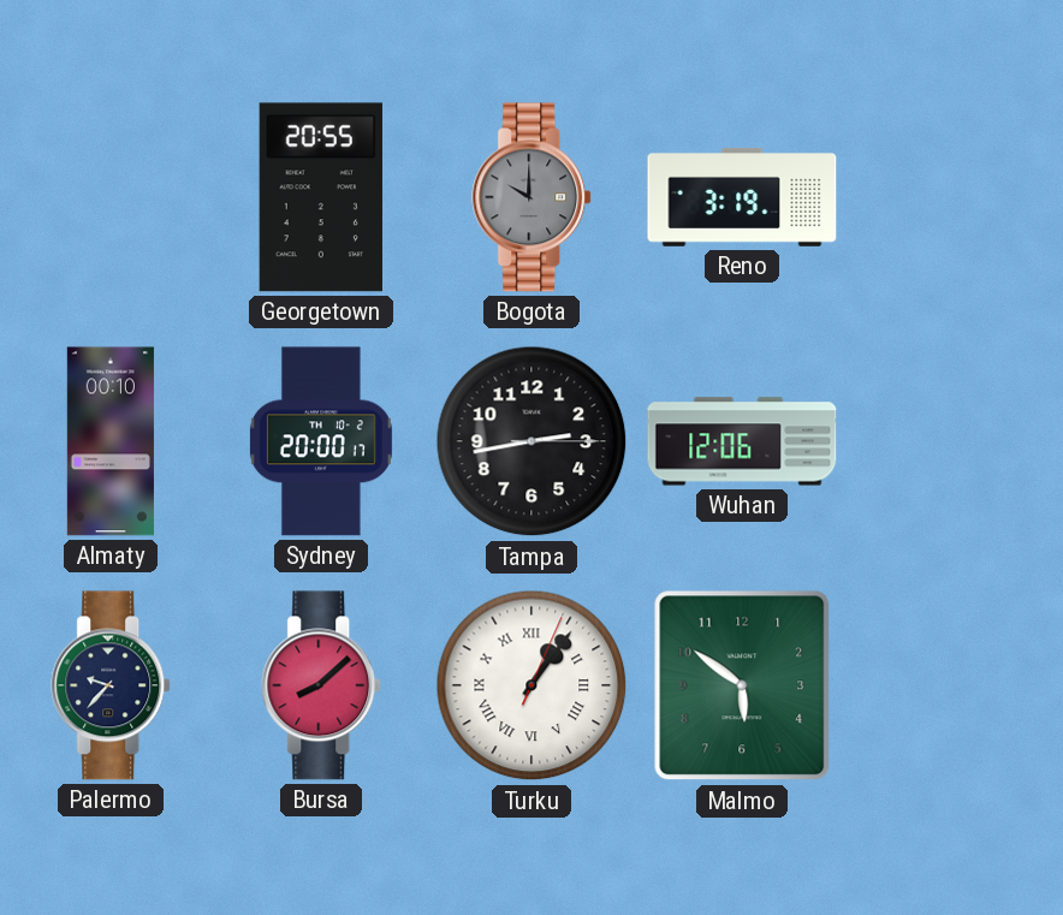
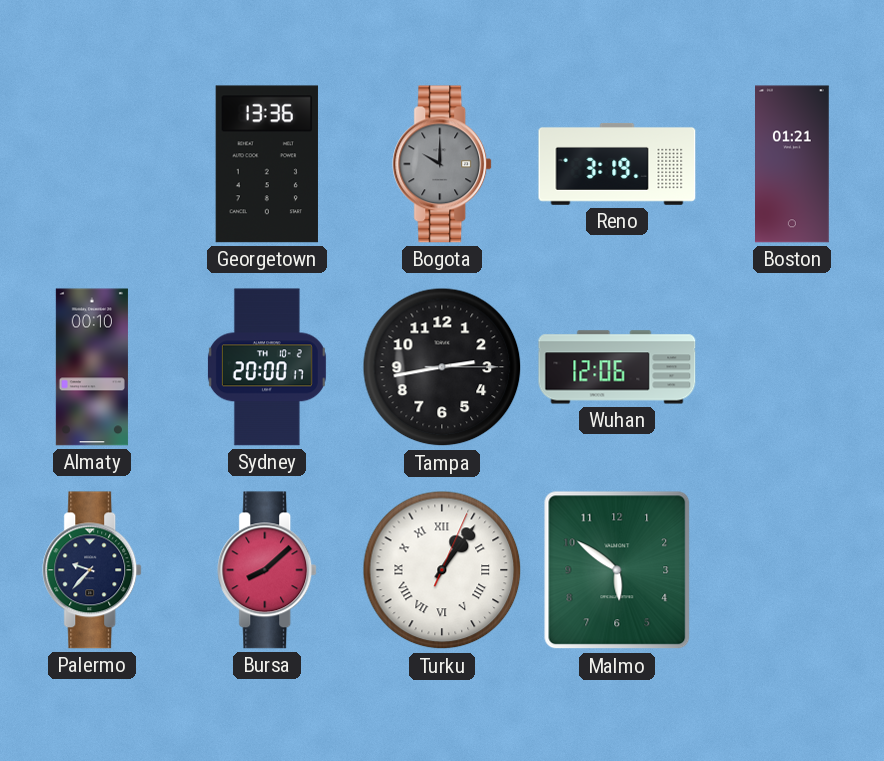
Georgetown: 20:55 -> 13:36
Boston: none -> 01:21
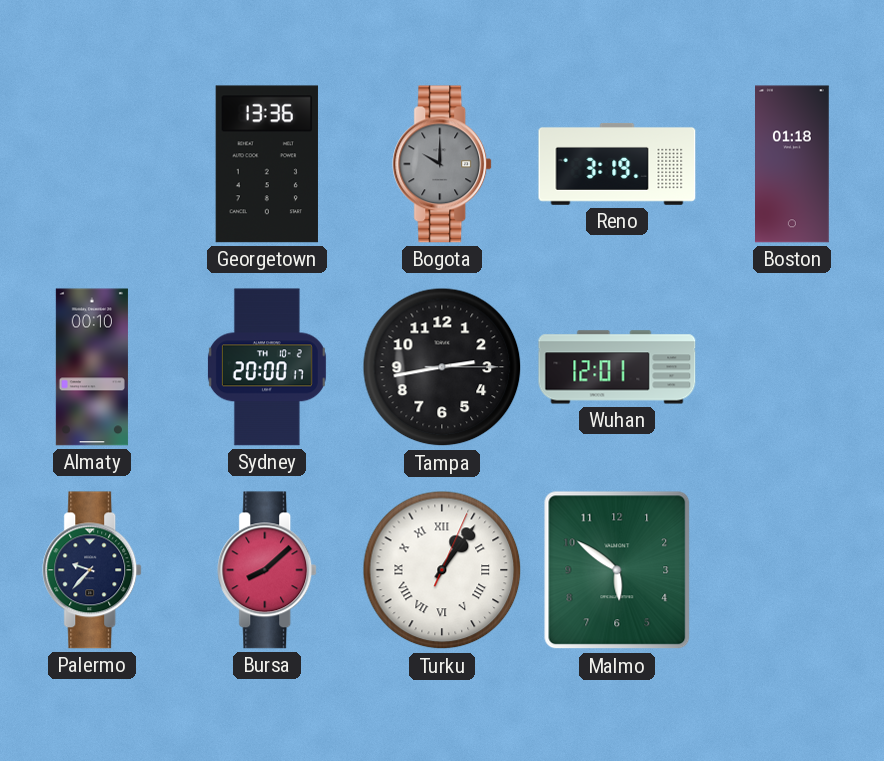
Boston: 01:21 -> 01:18
Wuhan: 12:06 -> 12:01
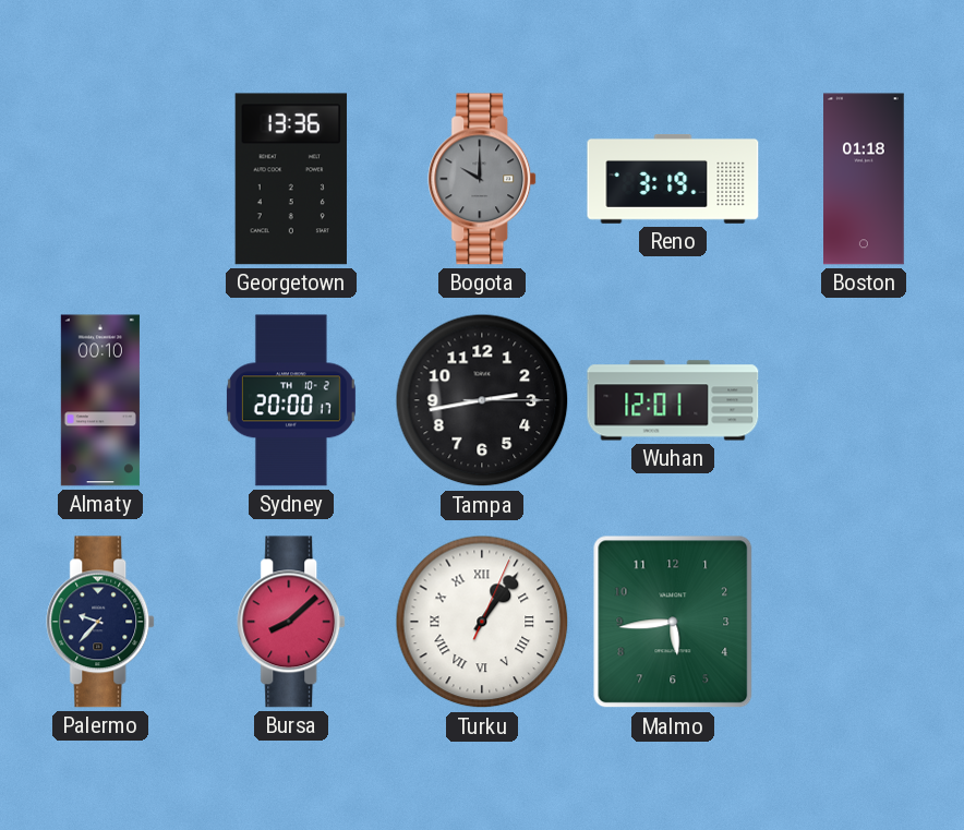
Malmo: 5:51 -> 5:44
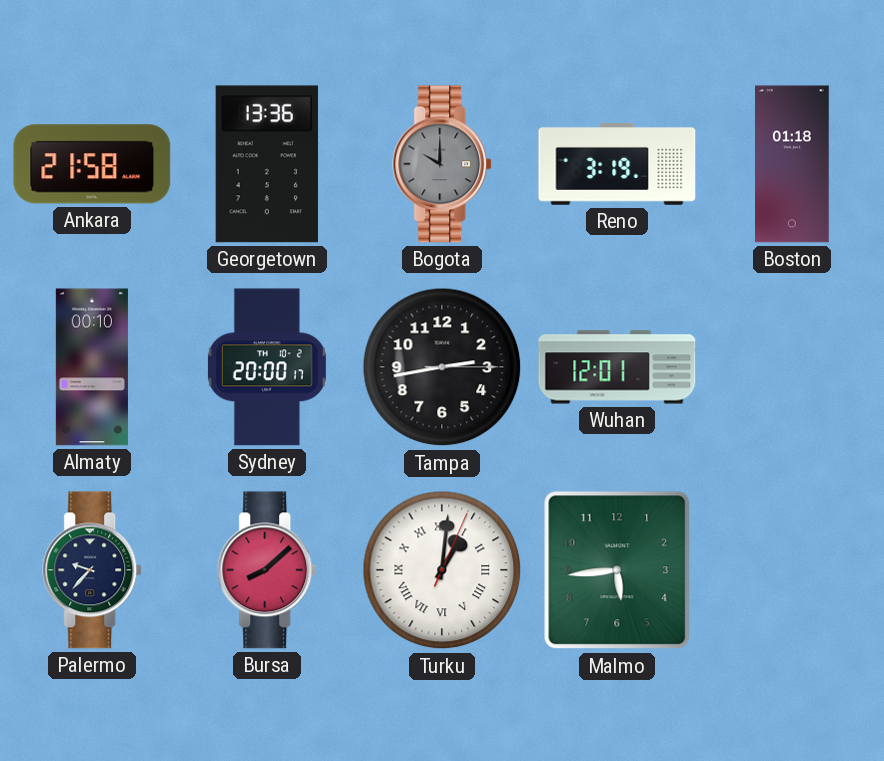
Ankara: none -> 21:58
Turku: 1:06 -> 1:01
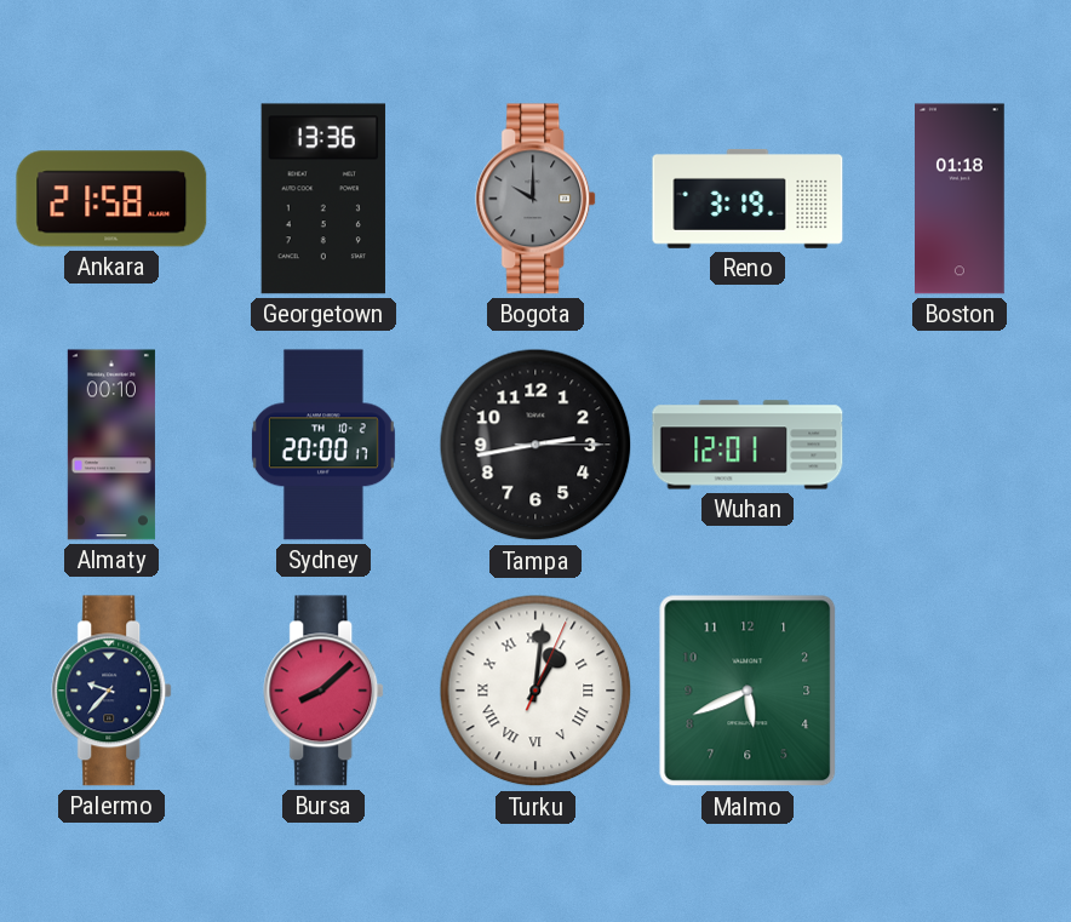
Malmo: 5:44 -> 5:41
